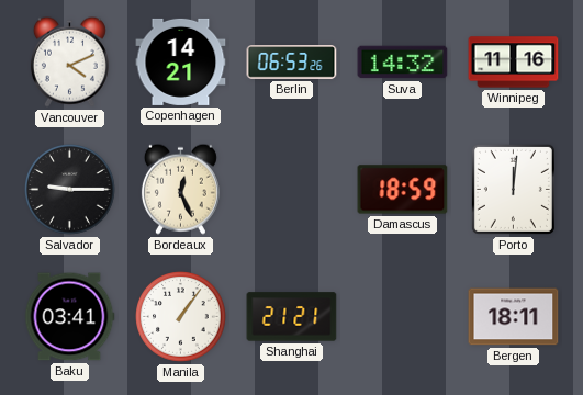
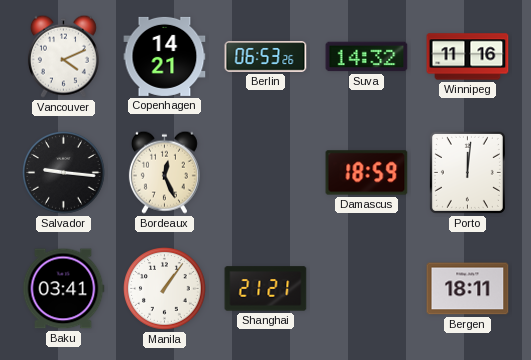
Salvador: 9:15 -> 9:16
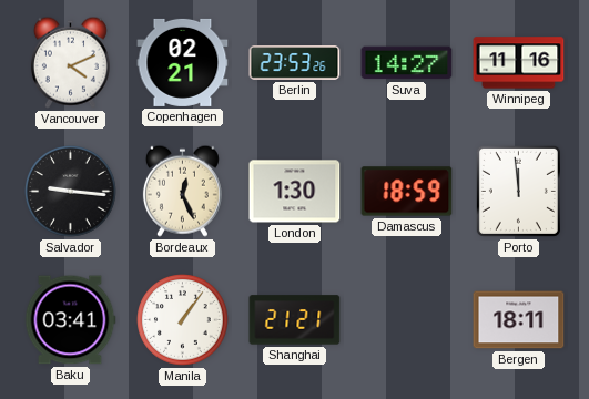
Copenhagen: 14:21 -> 02:21
Berlin: 06:53 -> 23:53
Suva: 14:32 -> 14:27
London: none -> 1:30
Porto: 12:01 -> 11:59
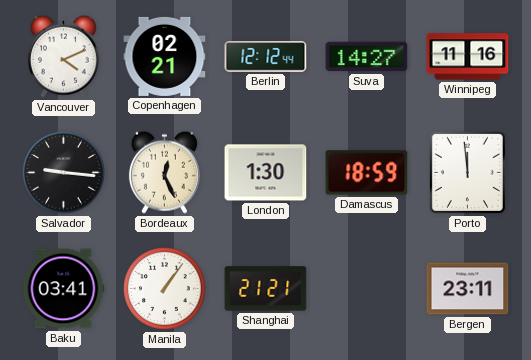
Berlin: 23:53 -> 12:12
Bergen: 18:11 -> 23:11
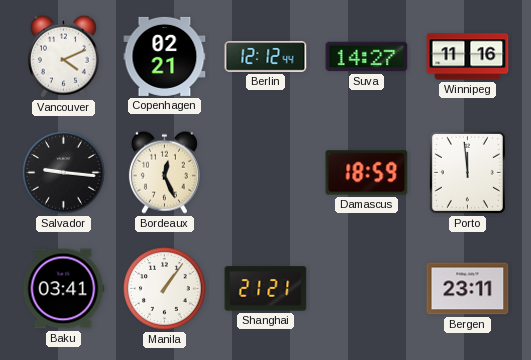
London: 1:30 -> none
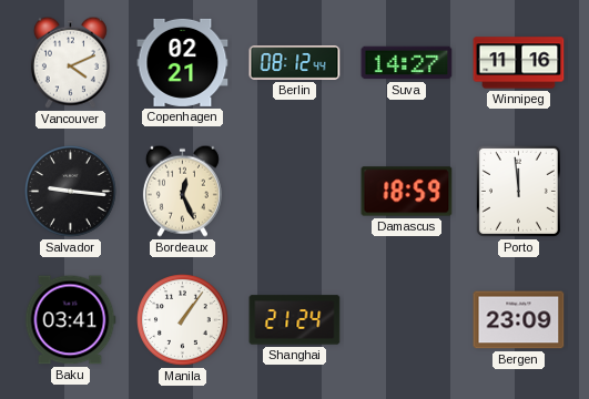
Berlin: 12:12 -> 08:12
Shanghai: 21:21 -> 21:24
Bergen: 23:11 -> 23:09
